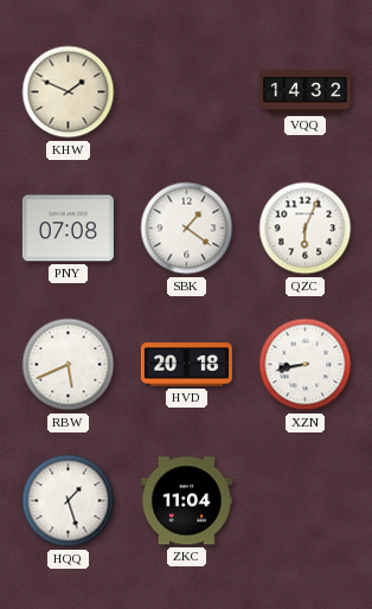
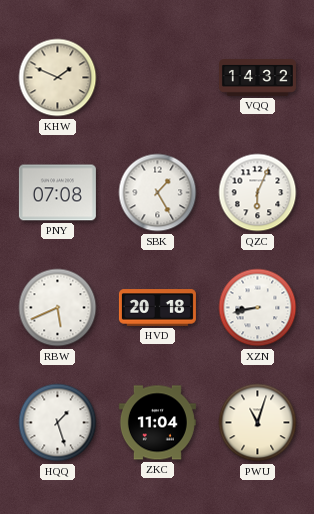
SBK: 1:21 -> 1:25
PWU: none -> 11:03
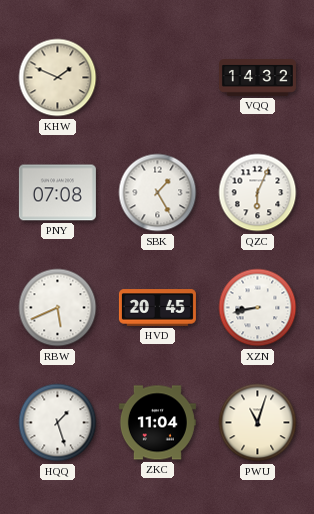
HVD: 20:18 -> 20:45
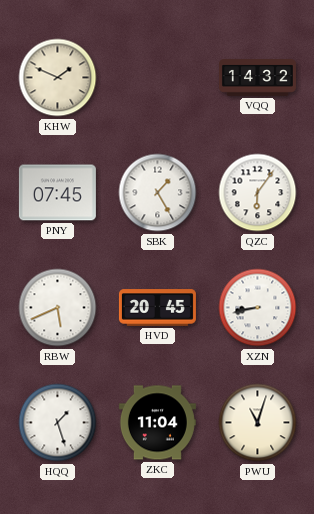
PNY: 07:08 -> 07:45
QZC: 6:04 -> 6:06
